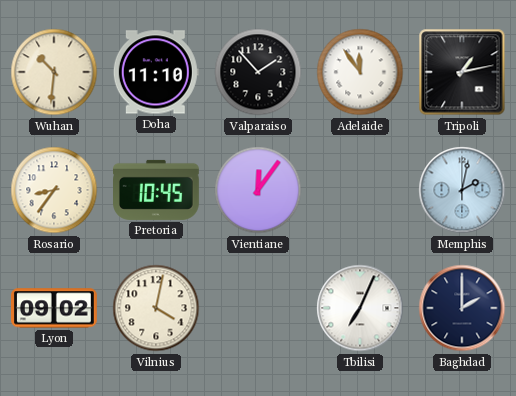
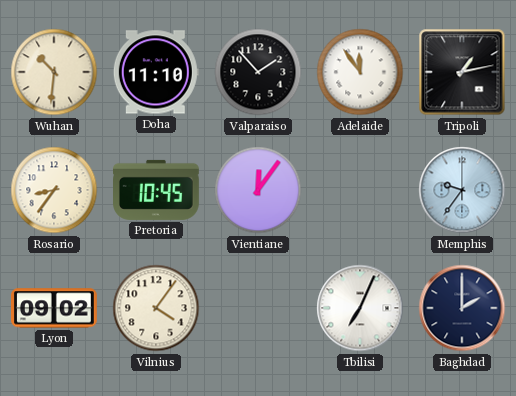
Memphis: 2:02 -> 9:36
Vilnius: 4:02 -> 4:06
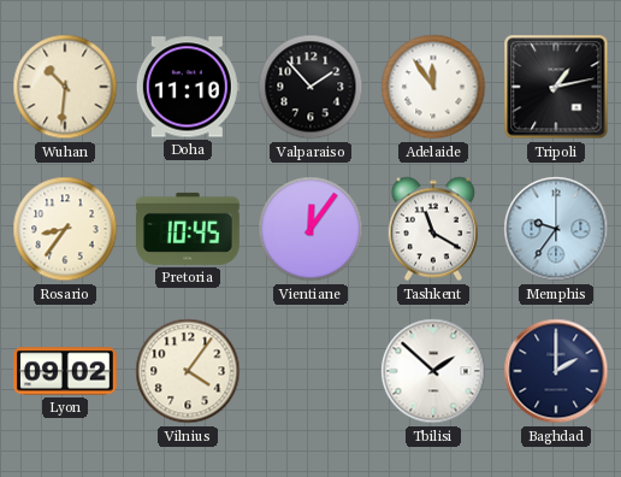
Tashkent: none -> 11:20
Tbilisi: 7:04 -> 1:52
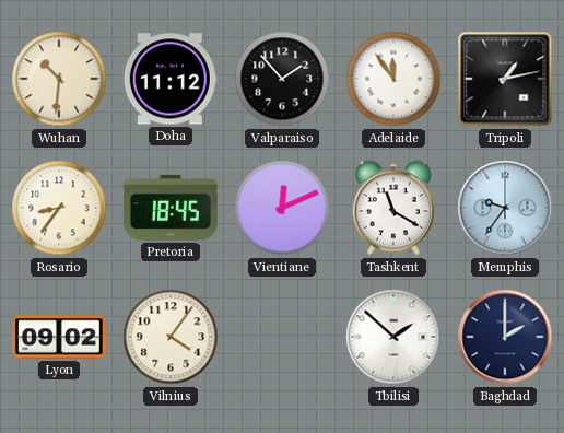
Doha: 11:10 -> 11:12
Pretoria: 10:45 -> 18:45
Vientiane: 12:06 -> 12:11
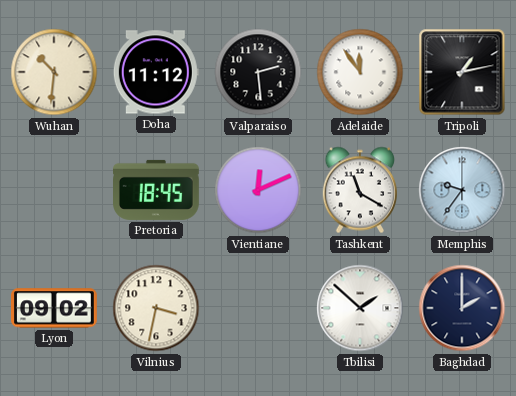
Valparaiso: 1:53 -> 2:29
Rosario: 8:36 -> none
Vilnius: 4:06 -> 3:32
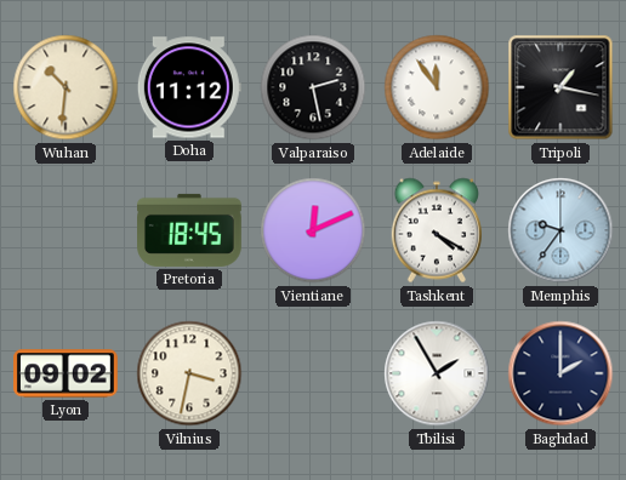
Valparaiso: 2:29 -> 2:28
Tripoli: 1:13 -> 1:17
Tashkent: 11:20 -> 4:20
Tbilisi: 1:52 -> 1:55
